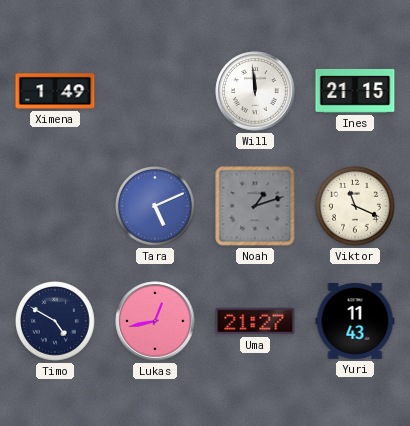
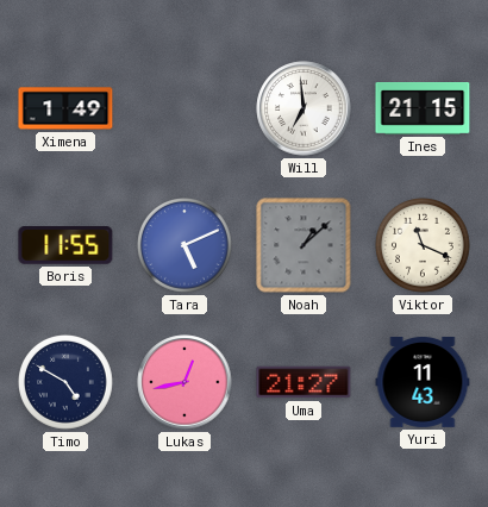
Will: 11:59 -> 6:59
Boris: none -> 11:55
Noah: 1:12 -> 1:08
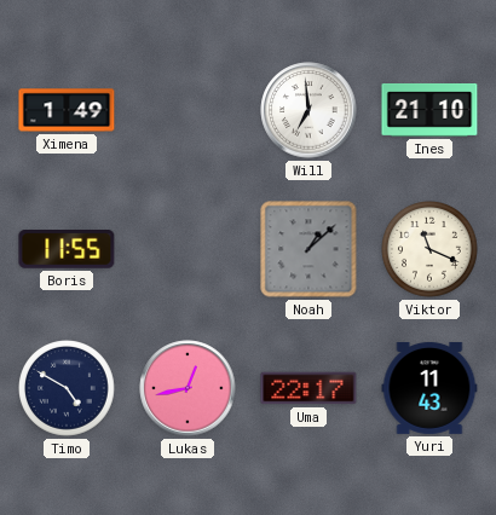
Ines: 21:15 -> 21:10
Tara: 5:11 -> none
Uma: 21:27 -> 22:17
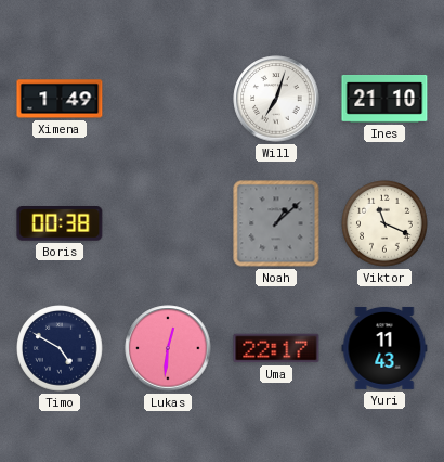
Will: 6:59 -> 7:03
Boris: 11:55 -> 00:38
Lukas: 12:43 -> 12:31
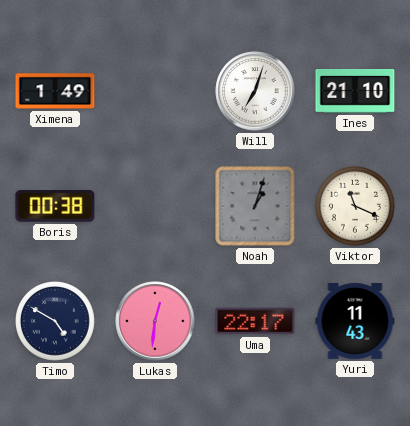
Noah: 1:08 -> 1:03
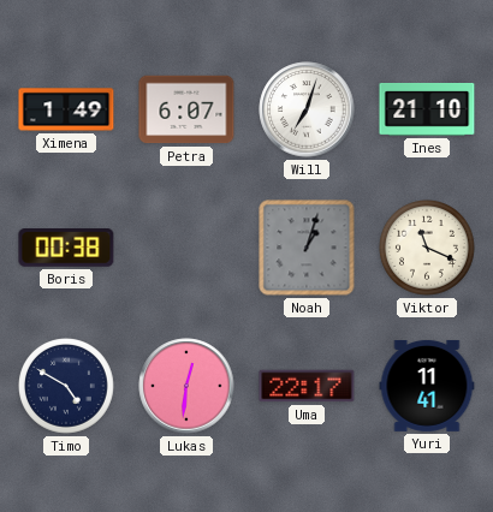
Petra: none -> 6:07
Yuri: 11:43 -> 11:41
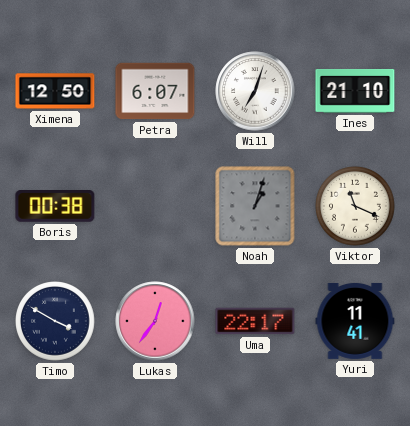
Ximena: 1:49 -> 12:50
Timo: 4:50 -> 3:50
Lukas: 12:31 -> 12:36
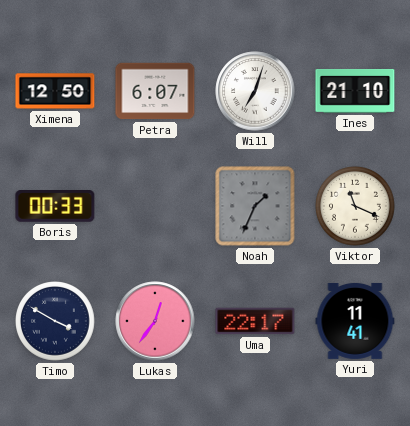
Boris: 00:38 -> 00:33
Noah: 1:03 -> 1:34
